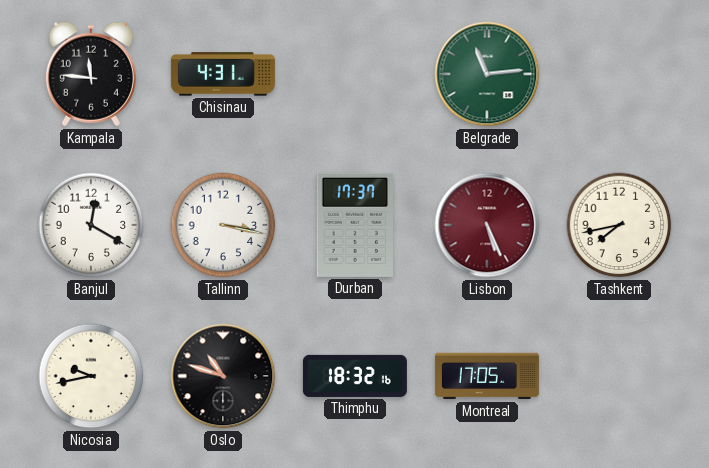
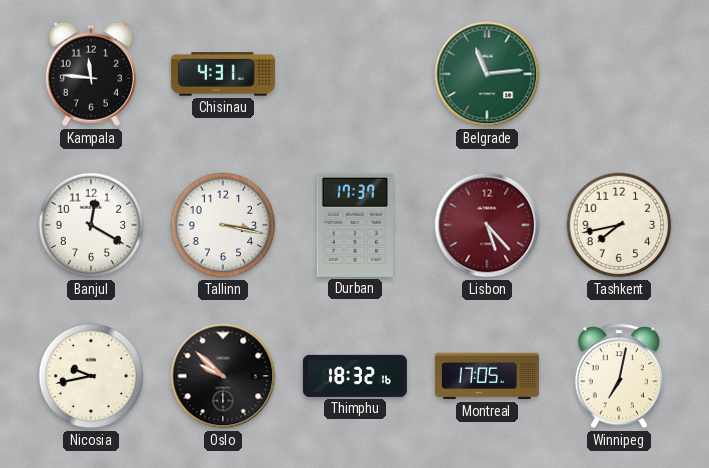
Lisbon: 5:26 -> 5:23
Oslo: 10:48 -> 9:52
Winnipeg: none -> 7:02
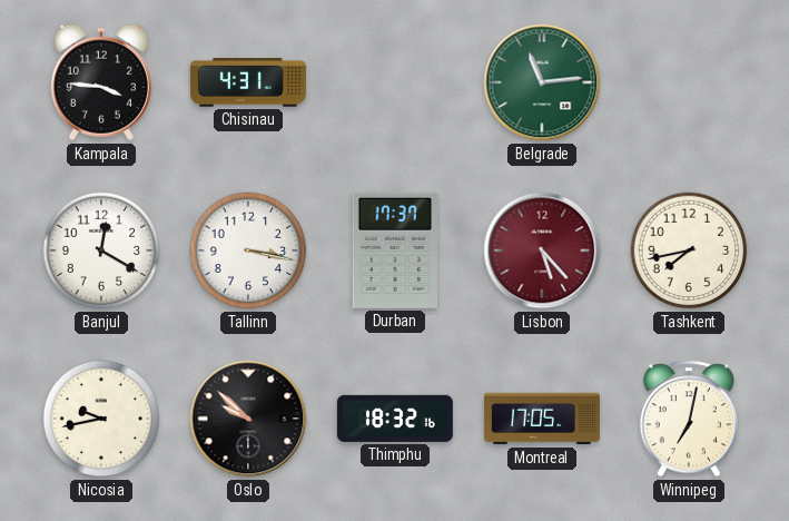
Kampala: 11:46 -> 3:46
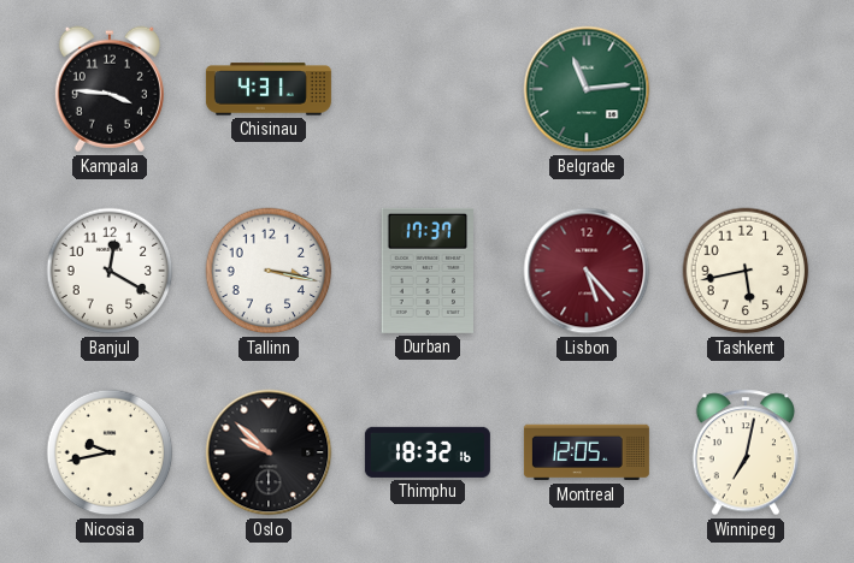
Tashkent: 7:43 -> 5:43
Montreal: 17:05 -> 12:05
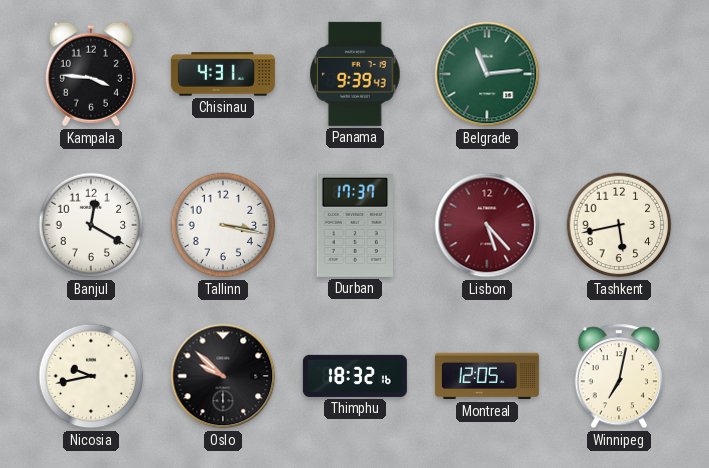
Panama: none -> 9:39
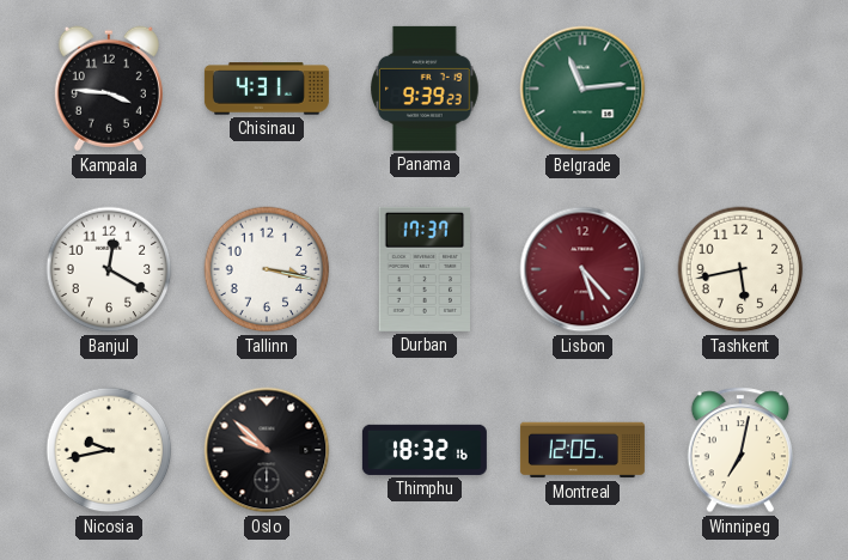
Panama: 9:39:43 -> 9:39:23
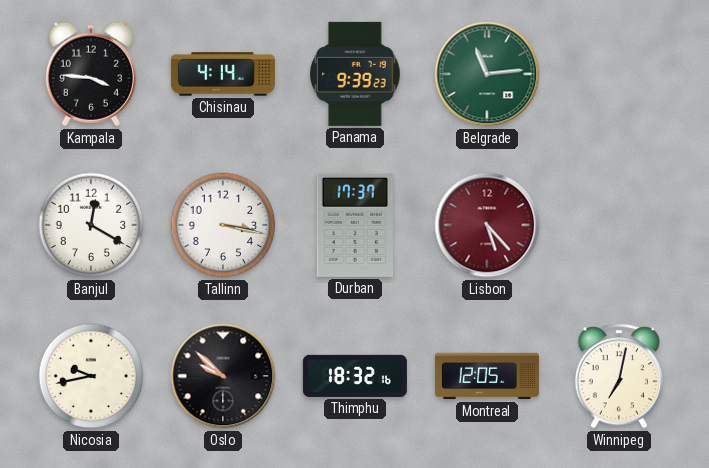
Chisinau: 4:31 -> 4:14
Tashkent: 5:43 -> none
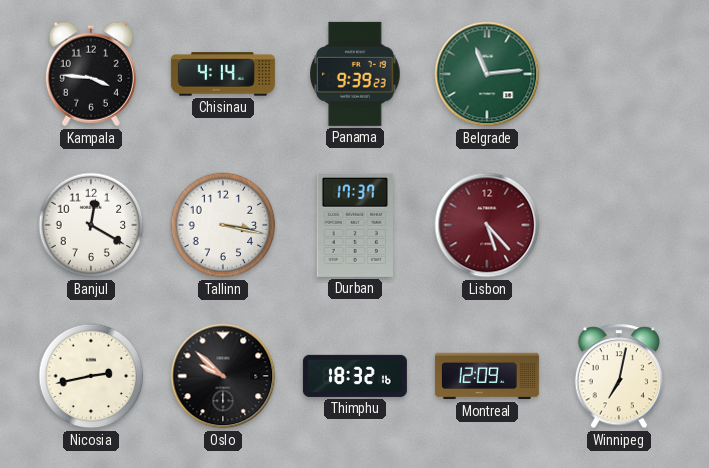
Nicosia: 9:43 -> 2:43
Montreal: 12:05 -> 12:09
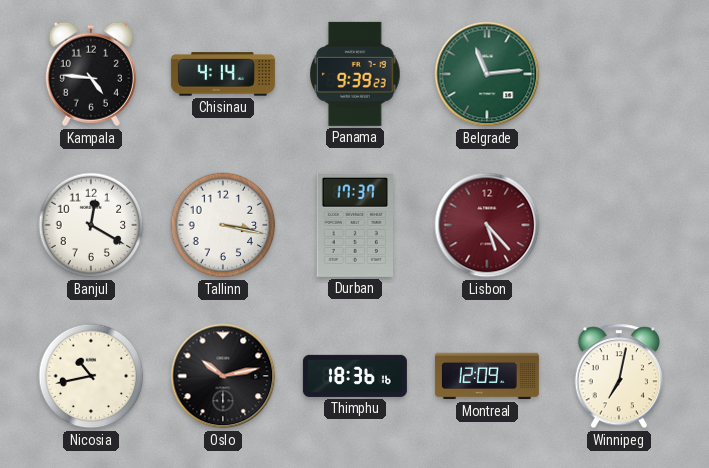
Kampala: 3:46 -> 4:46
Nicosia: 2:43 -> 10:43
Oslo: 9:52 -> 10:13
Thimphu: 18:32 -> 18:36
